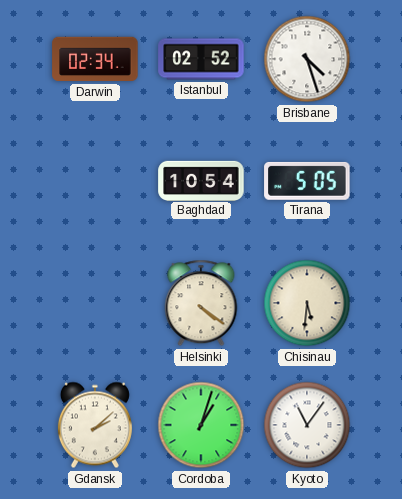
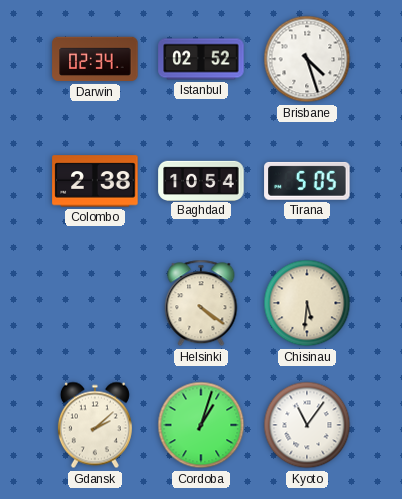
Colombo: none -> 2:38
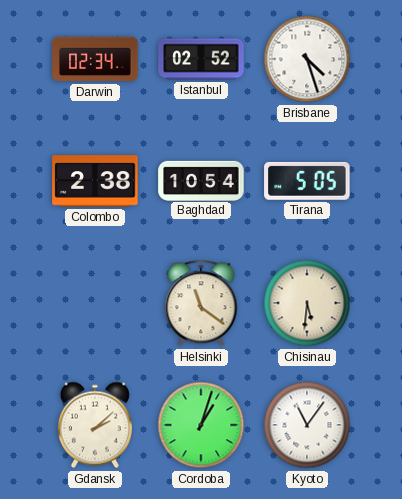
Helsinki: 4:21 -> 11:21
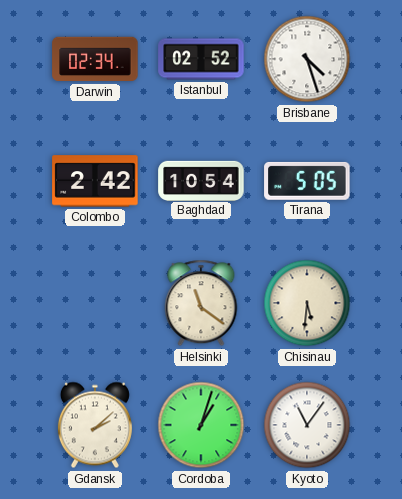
Colombo: 2:38 -> 2:42
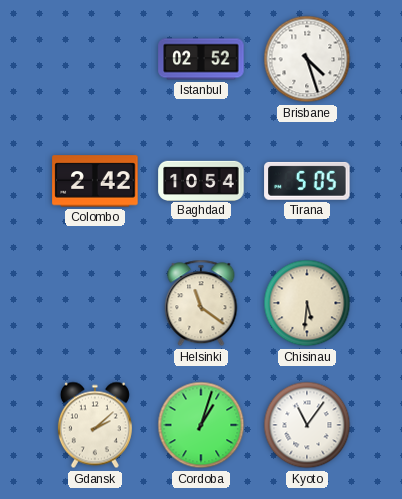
Darwin: 02:34 -> none
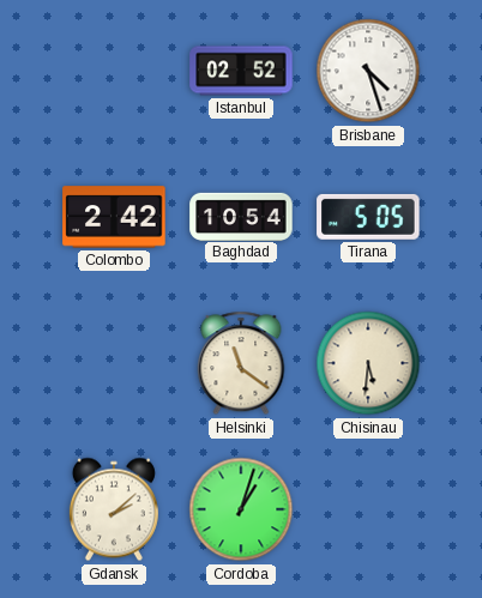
Kyoto: 11:06 -> none
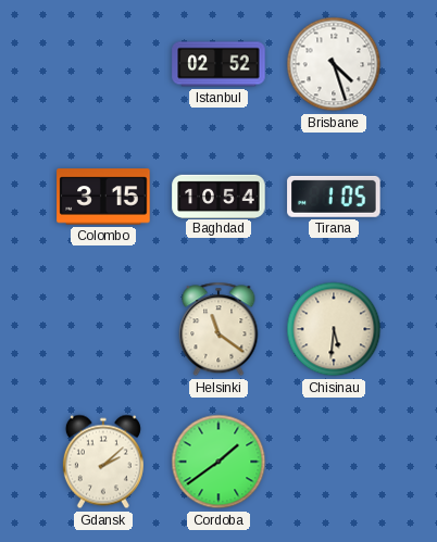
Colombo: 2:42 -> 3:15
Tirana: 5:05 -> 1:05
Cordoba: 1:03 -> 1:39
